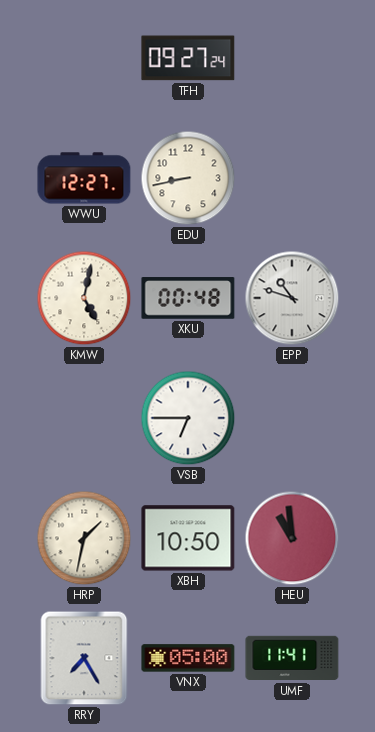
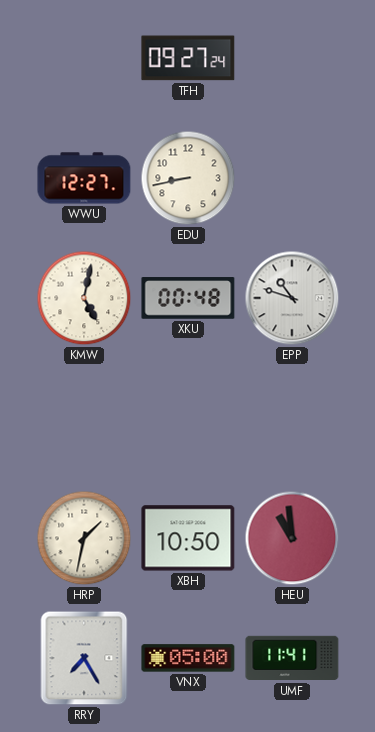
VSB: 6:45 -> none
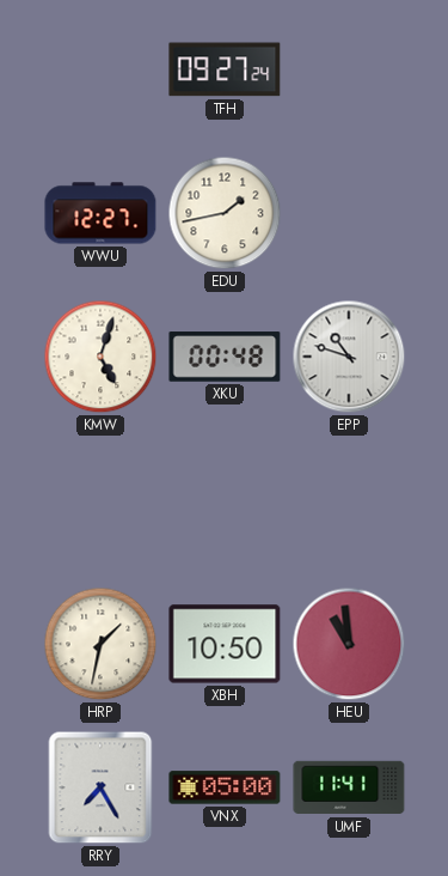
EDU: 8:43 -> 1:43
KMW: 5:02 -> 5:03
